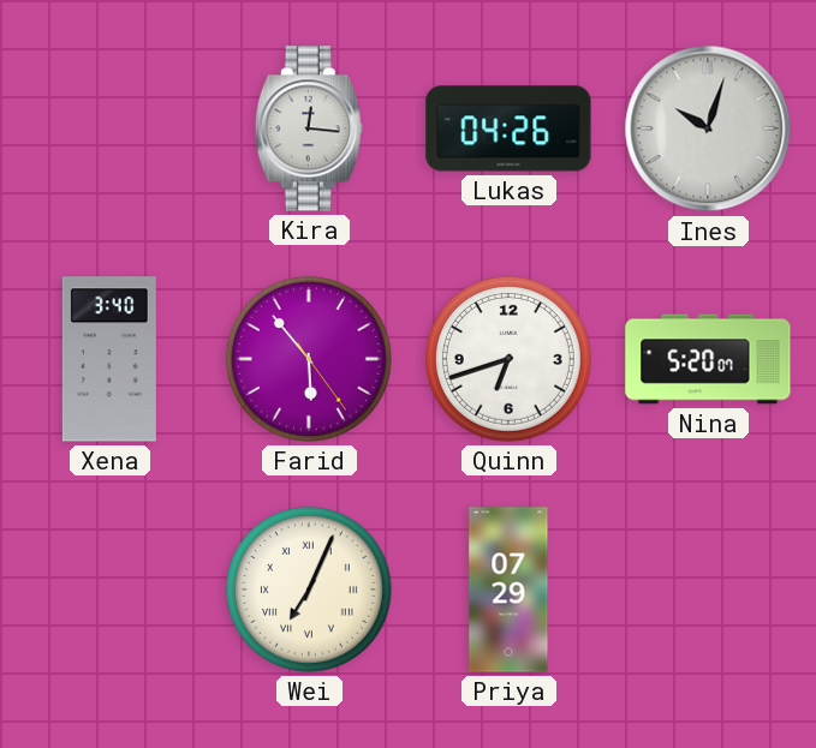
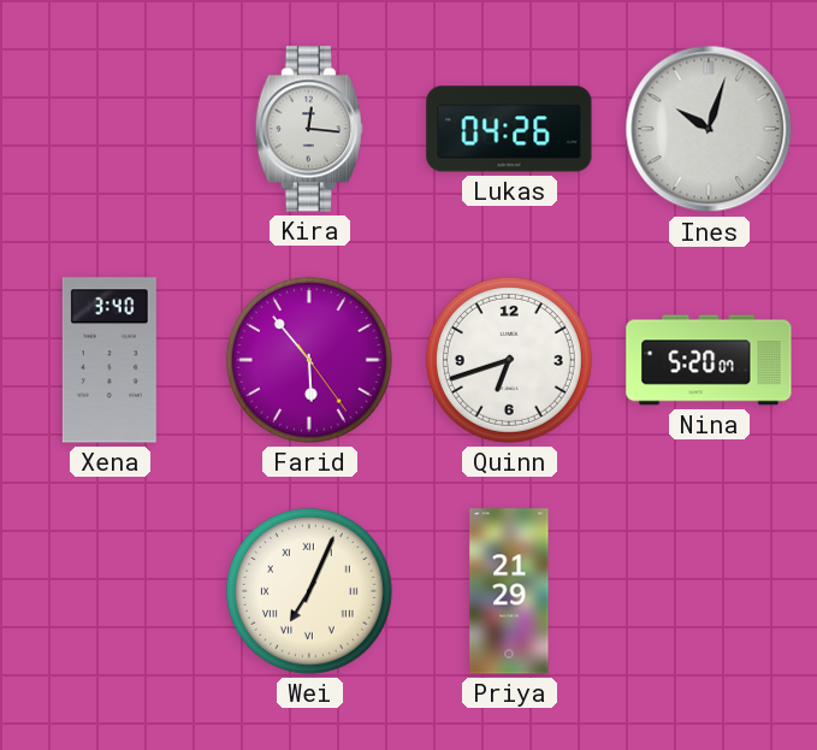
Priya: 07:29 -> 21:29
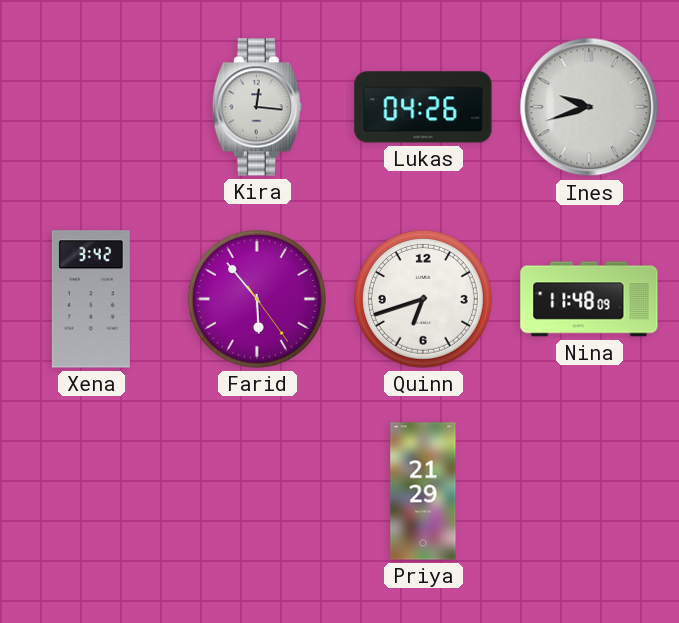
Ines: 10:03 -> 9:42
Xena: 3:40 -> 3:42
Nina: 5:20 -> 11:48
Wei: 7:04 -> none
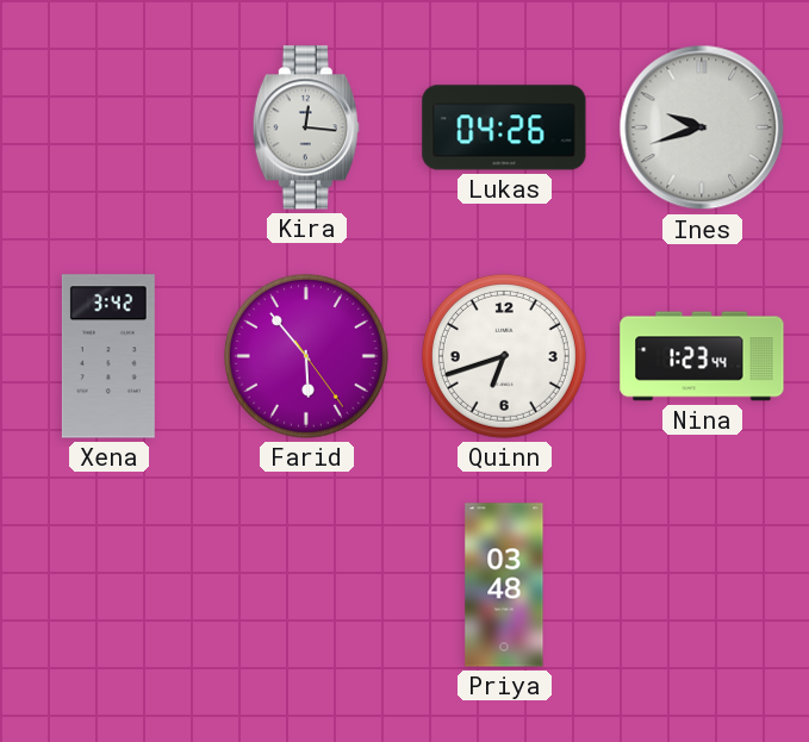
Nina: 11:48 -> 1:23
Priya: 21:29 -> 03:48
